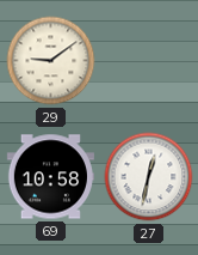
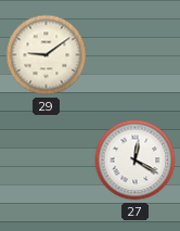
69: 10:58 -> none
27: 12:32 -> 12:20
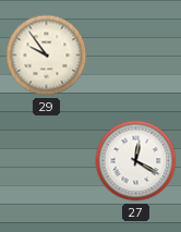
29: 9:09 -> 9:54
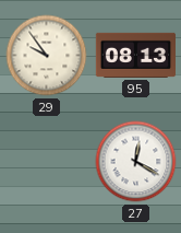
95: none -> 08:13
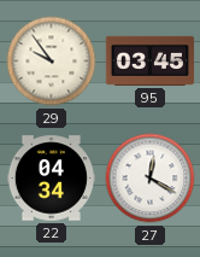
95: 08:13 -> 03:45
22: none -> 04:34
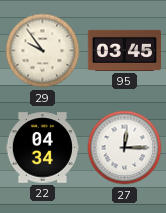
27: 12:20 -> 12:15
